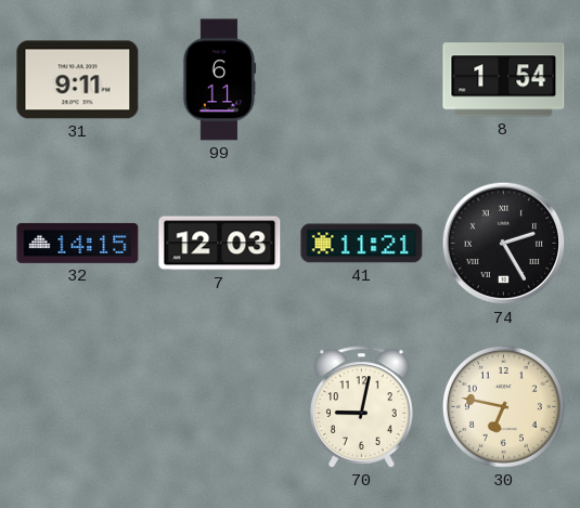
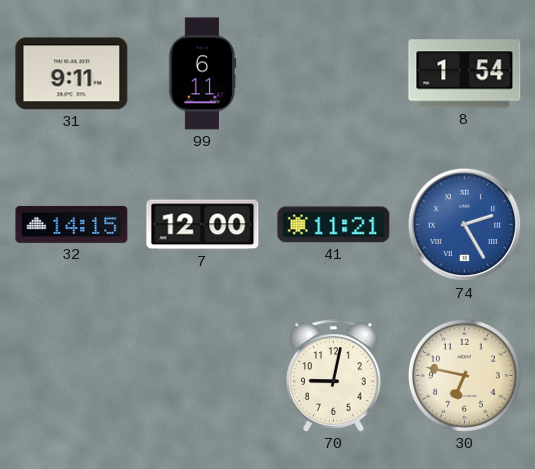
7: 12:03 -> 12:00
74 dial: black -> blue
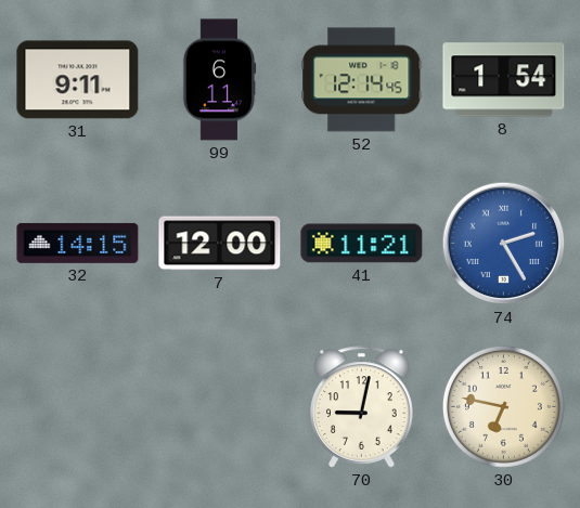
52: none -> 12:14
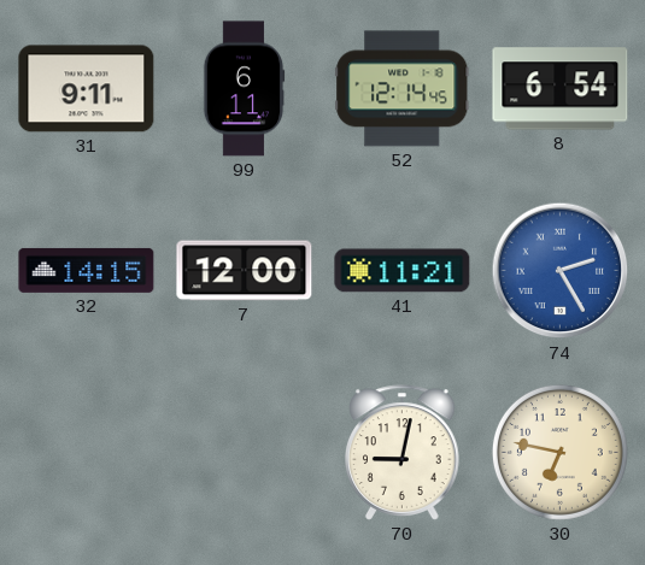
8: 1:54 -> 6:54
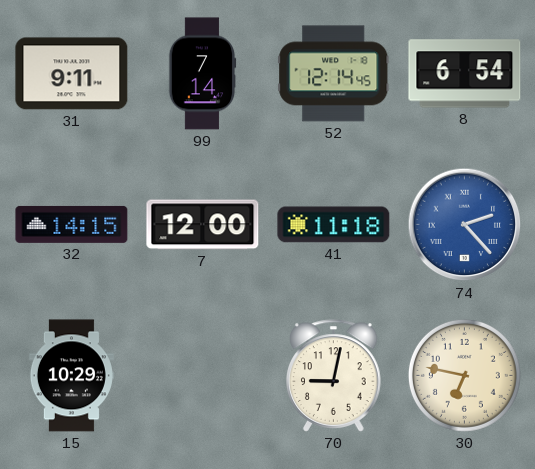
99: 6:11 -> 7:14
41: 11:21 -> 11:18
74: 2:25 -> 2:23
15: none -> 10:29
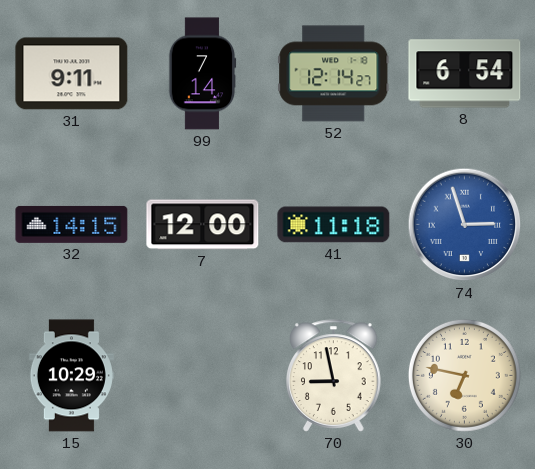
52: 12:14:45 -> 12:14:27
74: 2:23 -> 2:57
70: 9:02 -> 8:58
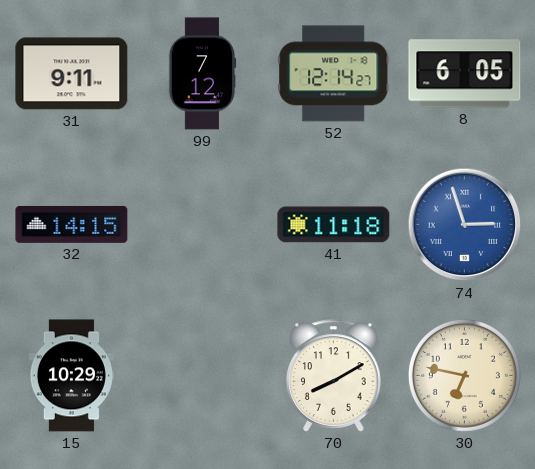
99: 7:14 -> 7:12
8: 6:54 -> 6:05
7: 12:00 -> none
70: 8:58 -> 8:10
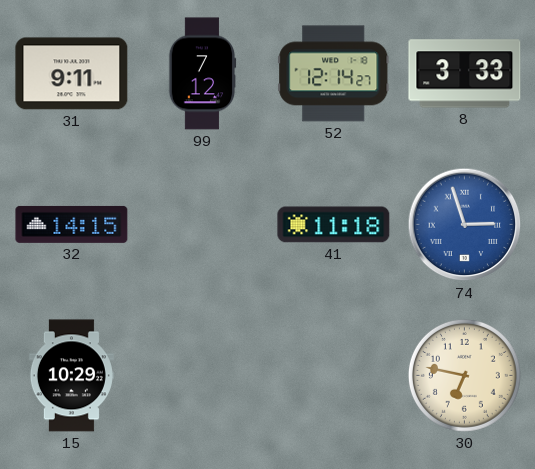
8: 6:05 -> 3:33
70: 8:10 -> none
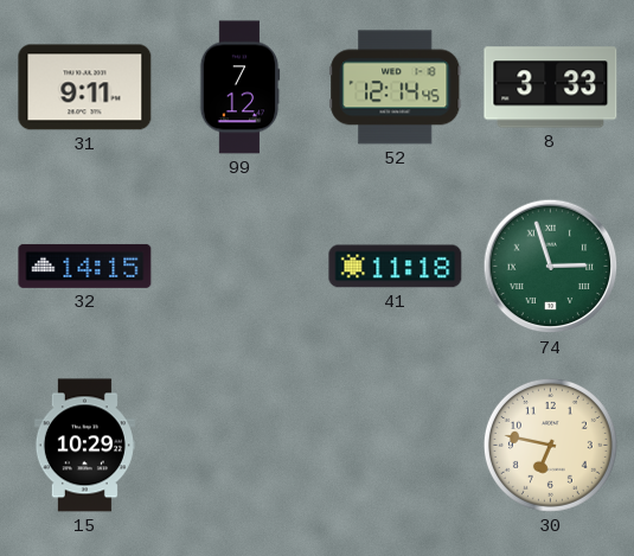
52: 12:14:27 -> 12:14:45
74 dial: blue -> green
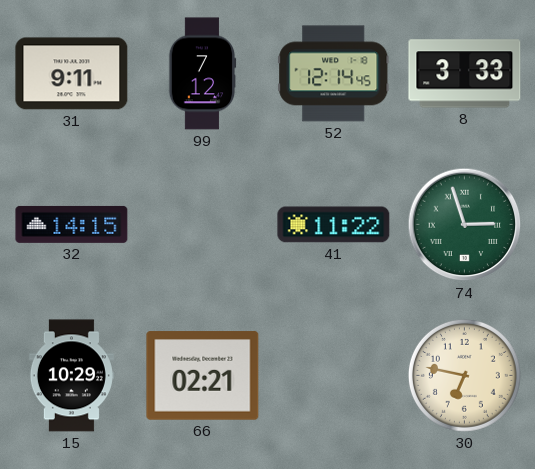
41: 11:18 -> 11:22
66: none -> 02:21
